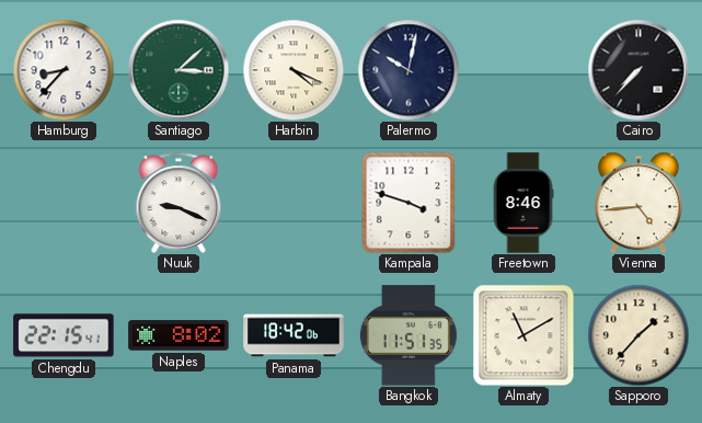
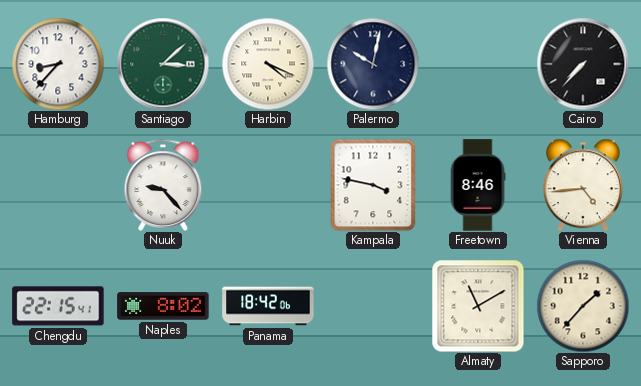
Nuuk: 9:19 -> 9:23
Kampala: 3:48 -> 3:47
Bangkok: 11:51 -> none
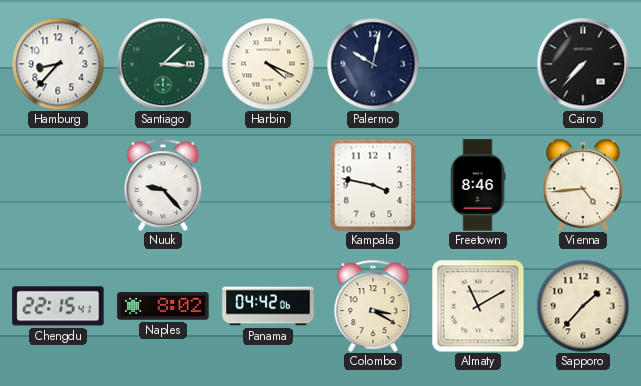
Panama: 18:42 -> 04:42
Colombo: none -> 3:20
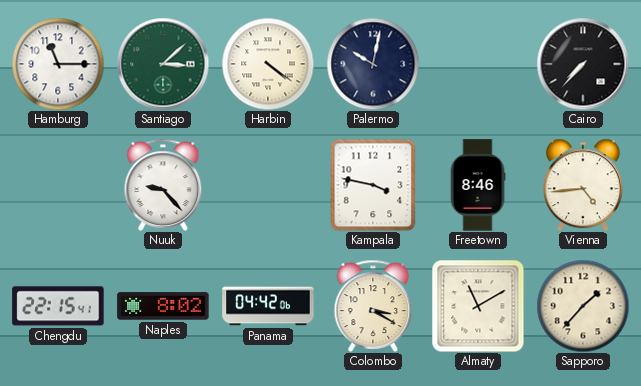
Hamburg: 8:37 -> 11:15
Harbin: 4:19 -> 4:21
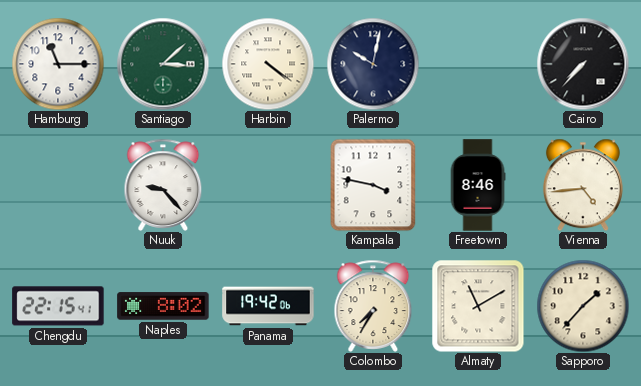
Panama: 04:42 -> 19:42
Colombo: 3:20 -> 7:35
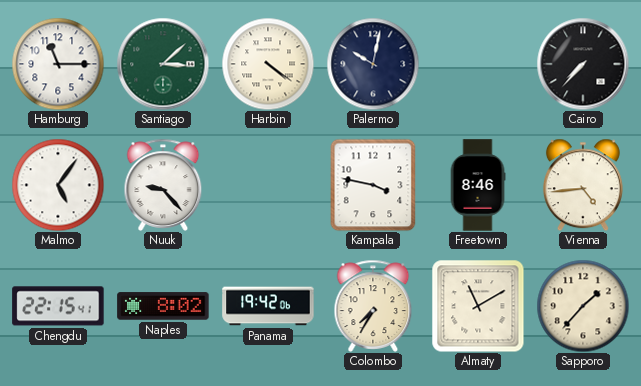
Malmo: none -> 5:06
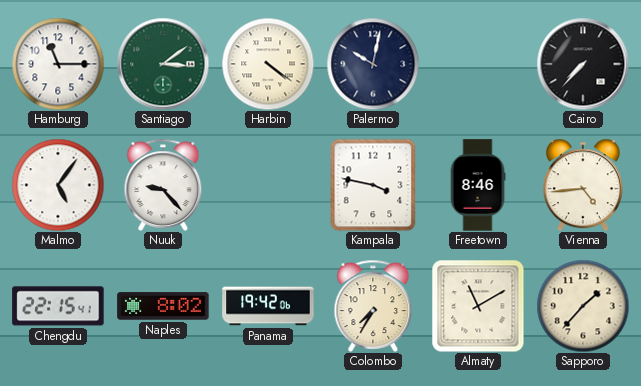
Santiago: 3:08 -> 3:09
